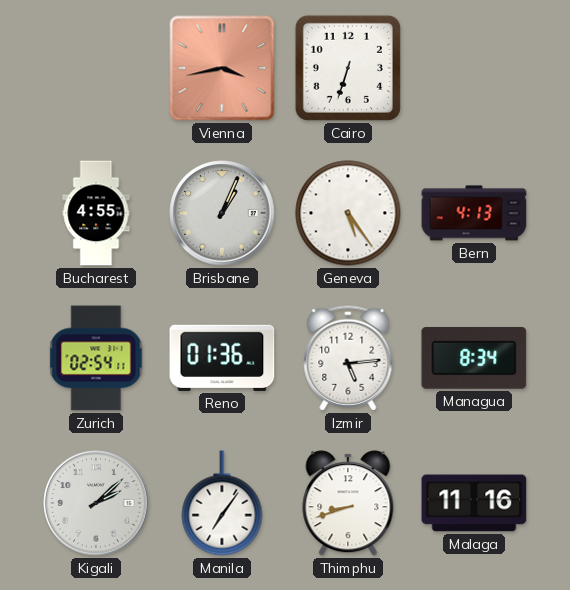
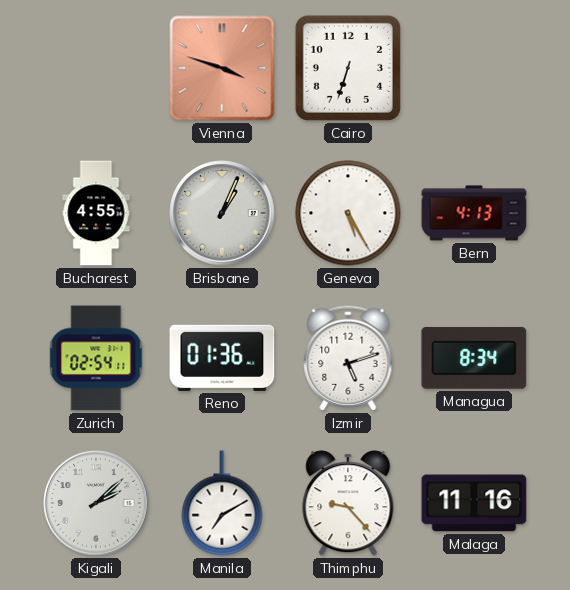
Vienna: 3:43 -> 3:48
Geneva: 5:24 -> 5:25
Izmir: 5:14 -> 5:12
Manila: 7:06 -> 7:10
Thimphu: 8:42 -> 9:23
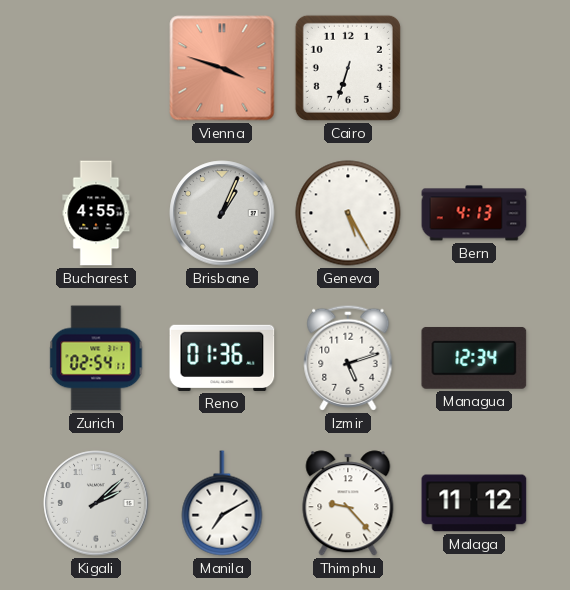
Managua: 8:34 -> 12:34
Malaga: 11:16 -> 11:12
